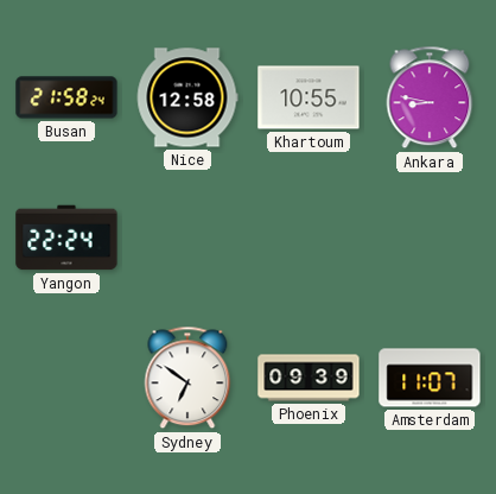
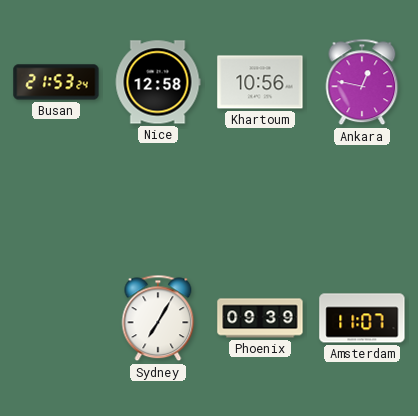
Busan: 21:58 -> 21:53
Khartoum: 10:55 -> 10:56
Ankara: 8:47 -> 12:47
Yangon: 22:24 -> none
Sydney: 6:51 -> 7:05
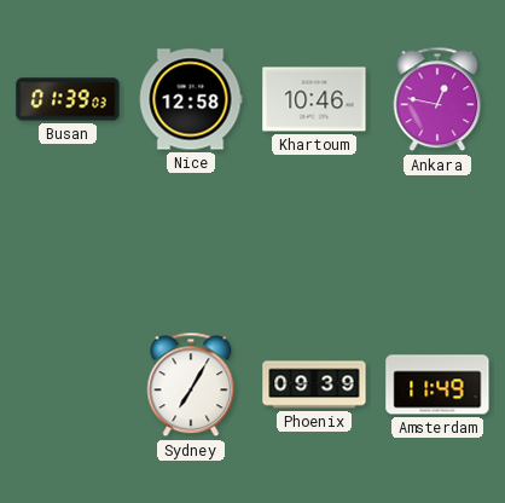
Busan: 21:53 -> 01:39
Khartoum: 10:56 -> 10:46
Amsterdam: 11:07 -> 11:49
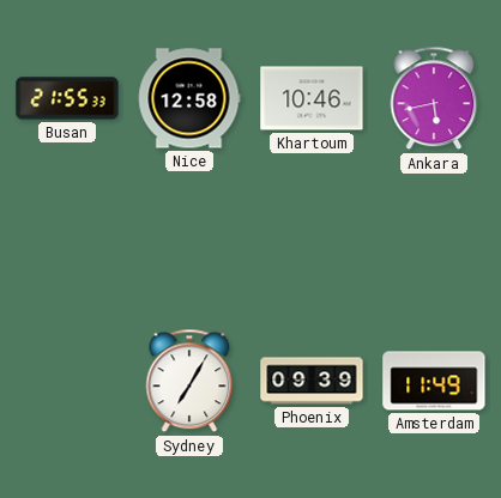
Busan: 01:39 -> 21:55
Ankara: 12:47 -> 5:43
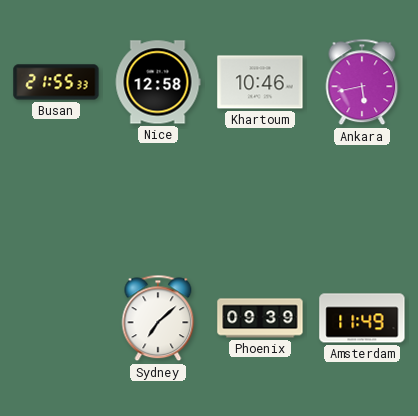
Sydney: 7:05 -> 7:08
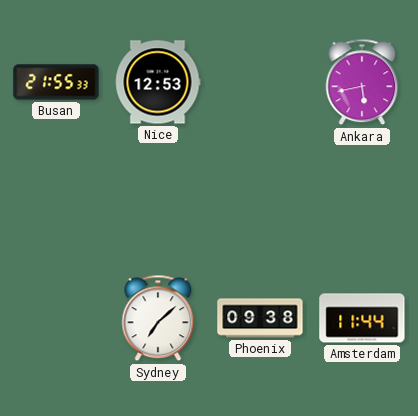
Nice: 12:58 -> 12:53
Khartoum: 10:46 -> none
Phoenix: 09:39 -> 09:38
Amsterdam: 11:49 -> 11:44
